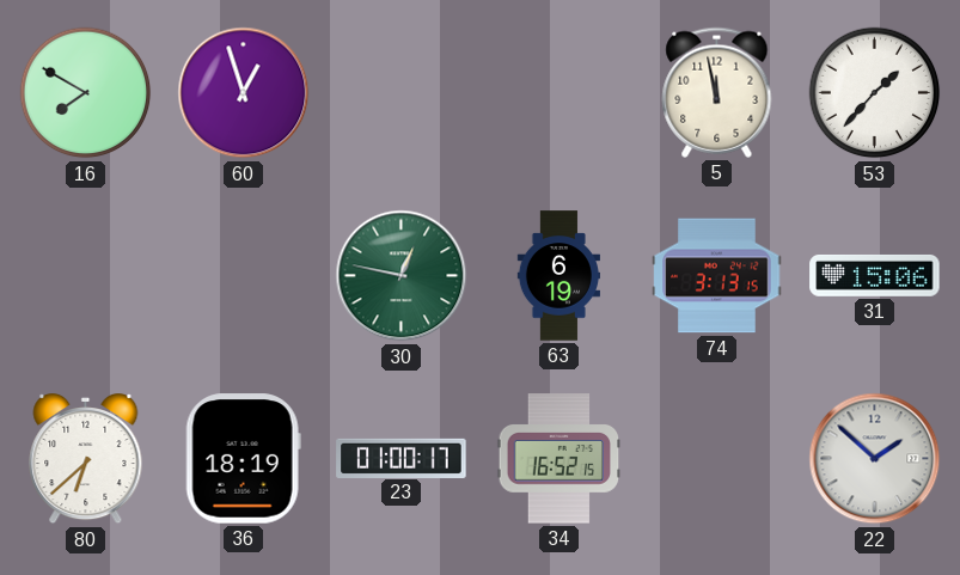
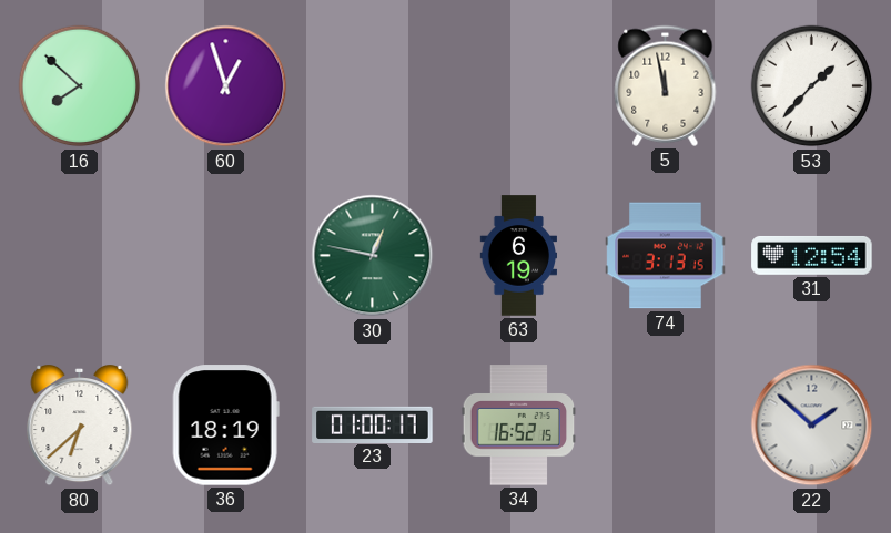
16: 7:50 -> 7:52
31: 15:06 -> 12:54
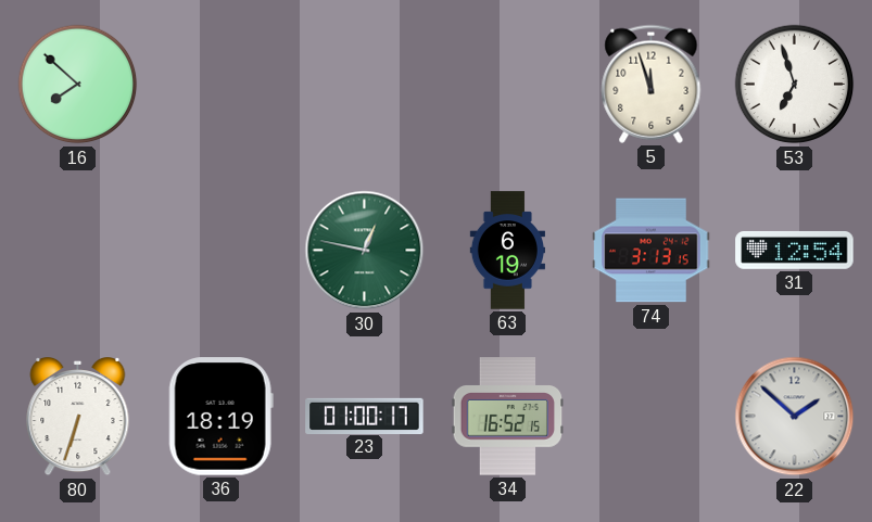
60: 12:57 -> none
5: 11:58 -> 11:57
53: 1:37 -> 6:57
80: 6:38 -> 6:33
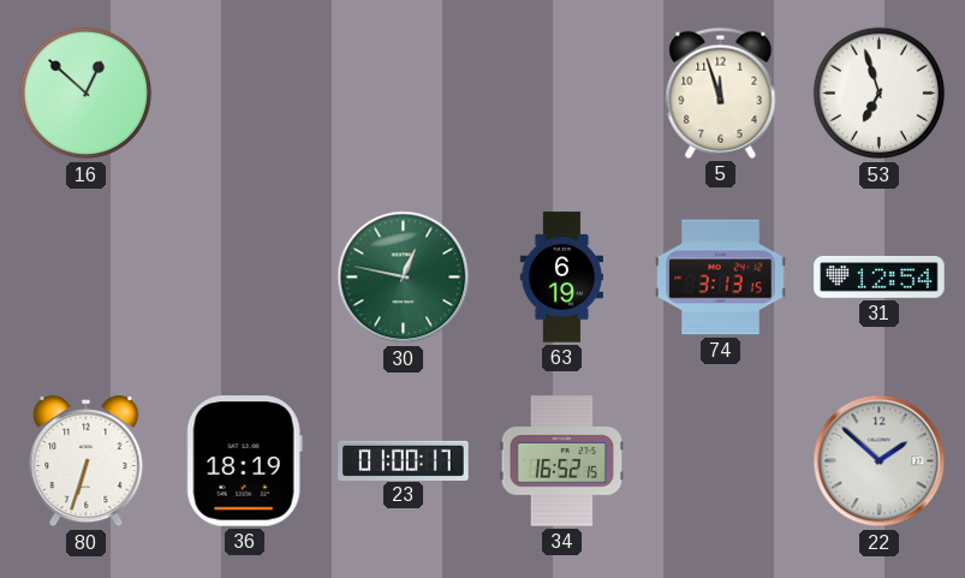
16: 7:52 -> 12:52
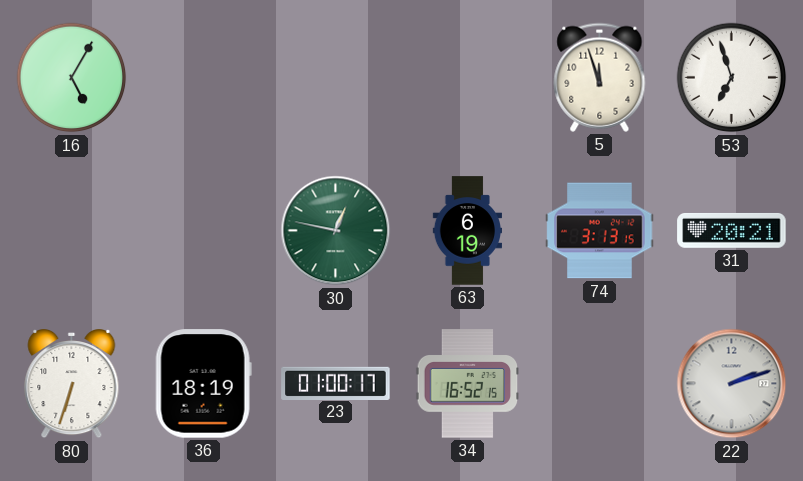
16: 12:52 -> 5:05
31: 12:54 -> 20:21
22: 1:52 -> 2:12
